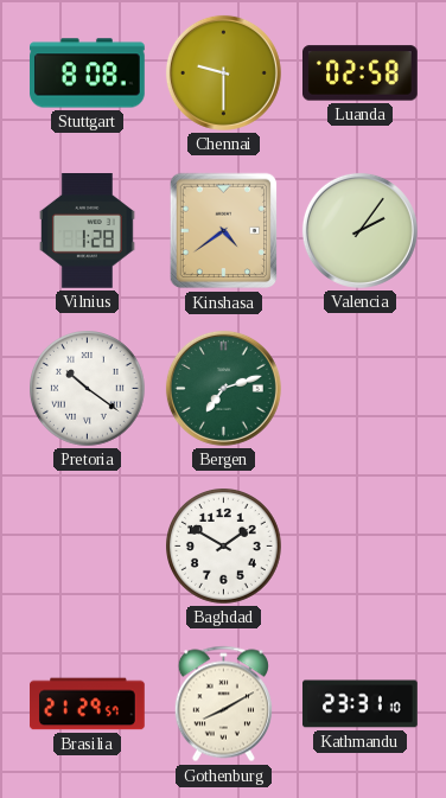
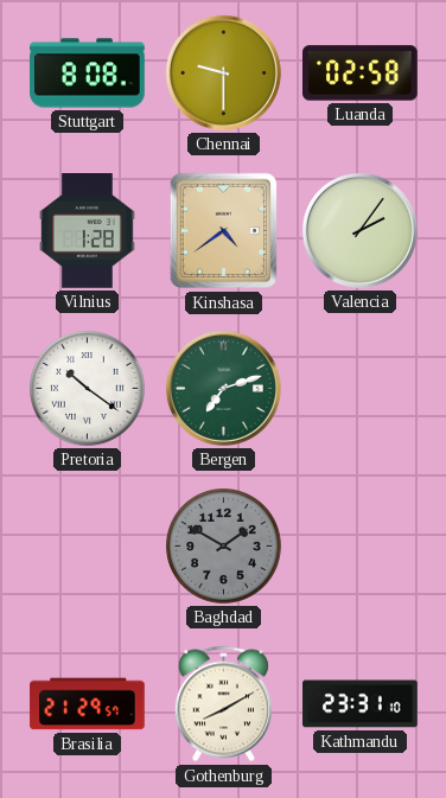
Baghdad dial: white -> grey
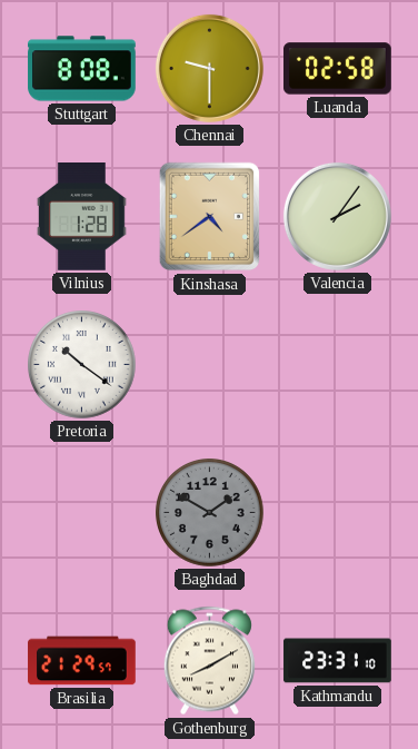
Bergen: 7:12 -> none
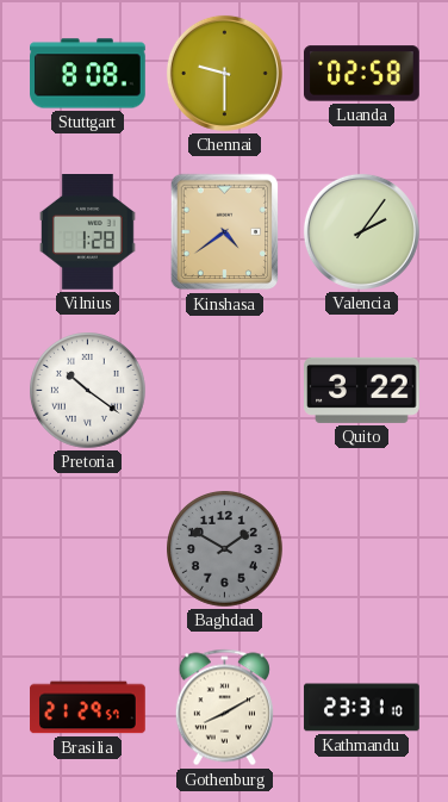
Quito: none -> 3:22
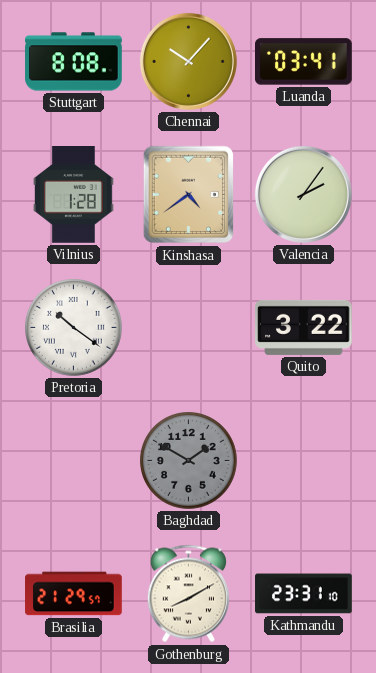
Chennai: 9:30 -> 10:07
Luanda: 02:58 -> 03:41
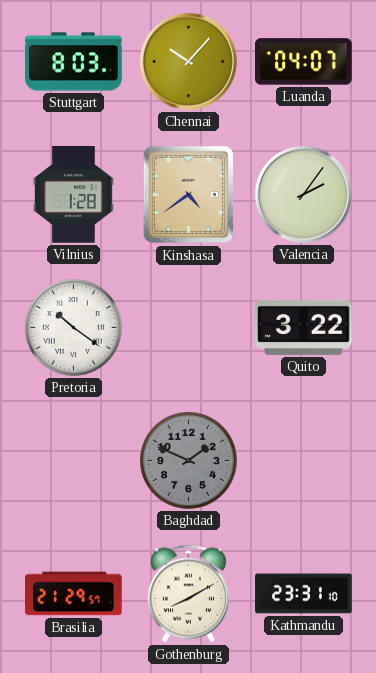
Stuttgart: 8:08 -> 8:03
Luanda: 03:41 -> 04:07
Baghdad: 1:50 -> 1:49
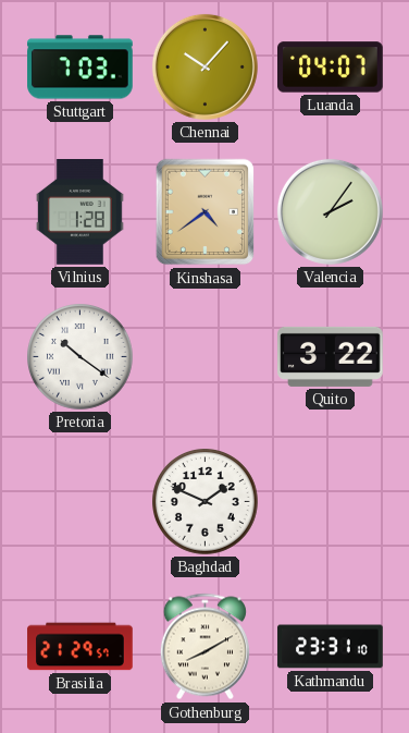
Stuttgart: 8:03 -> 7:03
Baghdad dial: grey -> white
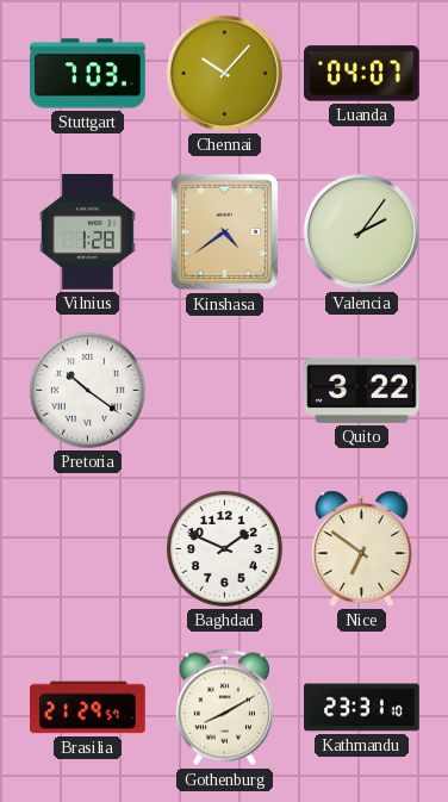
Nice: none -> 6:51
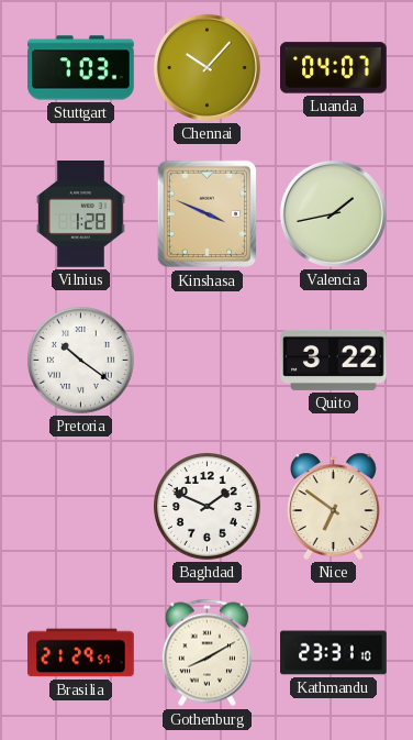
Kinshasa: 4:39 -> 3:49
Valencia: 2:06 -> 1:43
